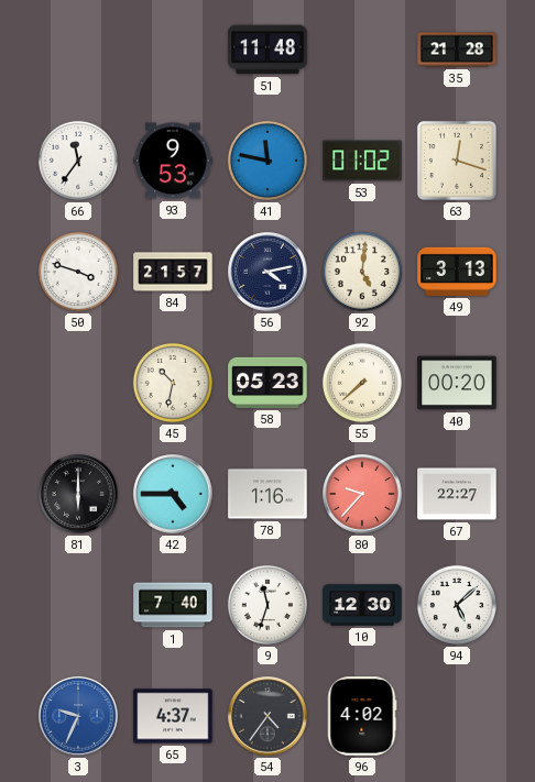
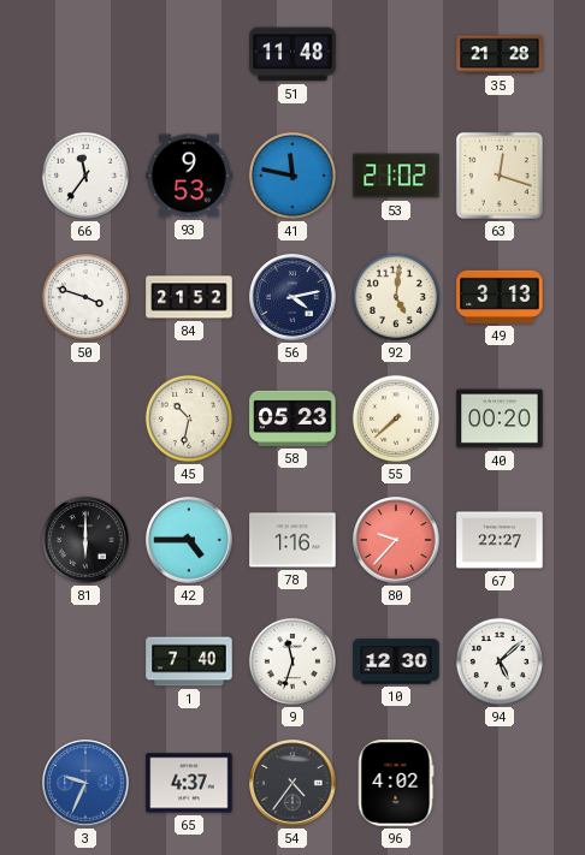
53: 01:02 -> 21:02
84: 21:57 -> 21:52
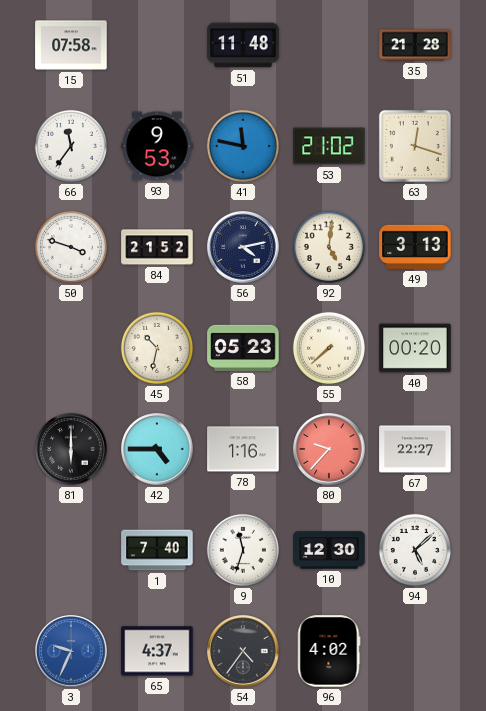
15: none -> 07:58
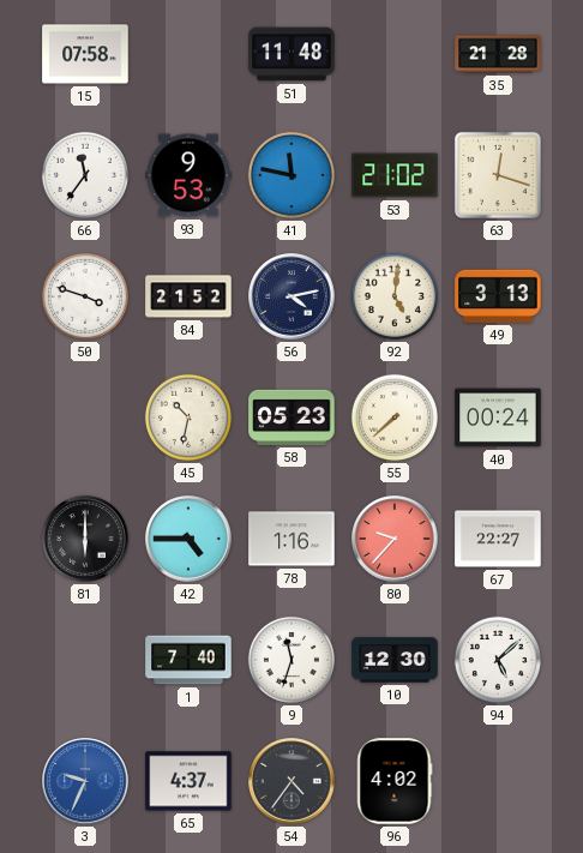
40: 00:20 -> 00:24
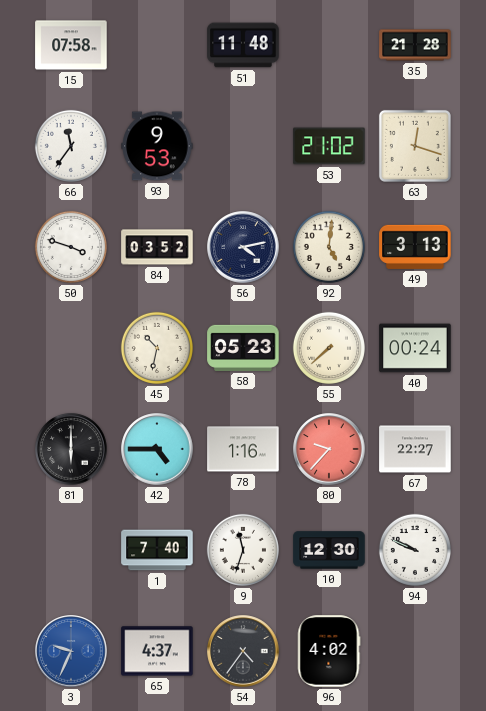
41: 11:47 -> none
84: 21:52 -> 03:52
94: 5:08 -> 9:49
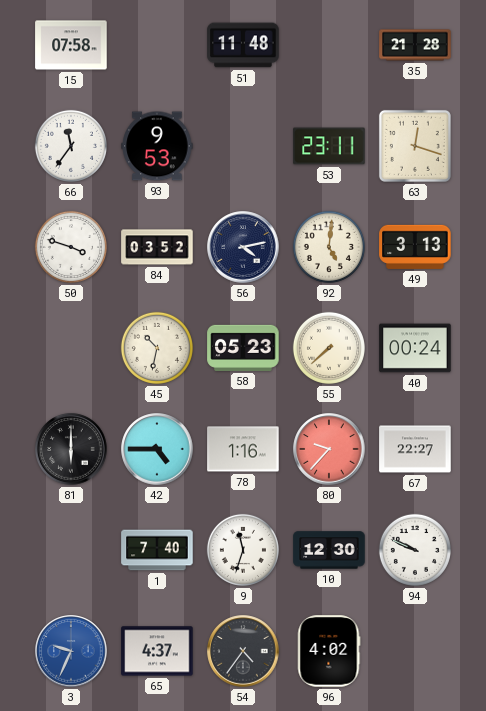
53: 21:02 -> 23:11
